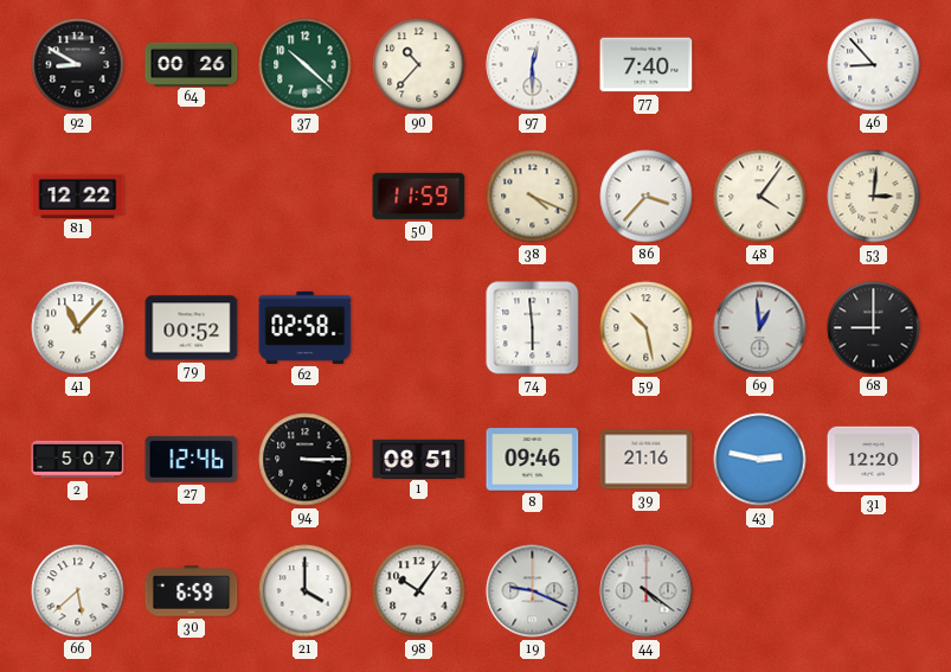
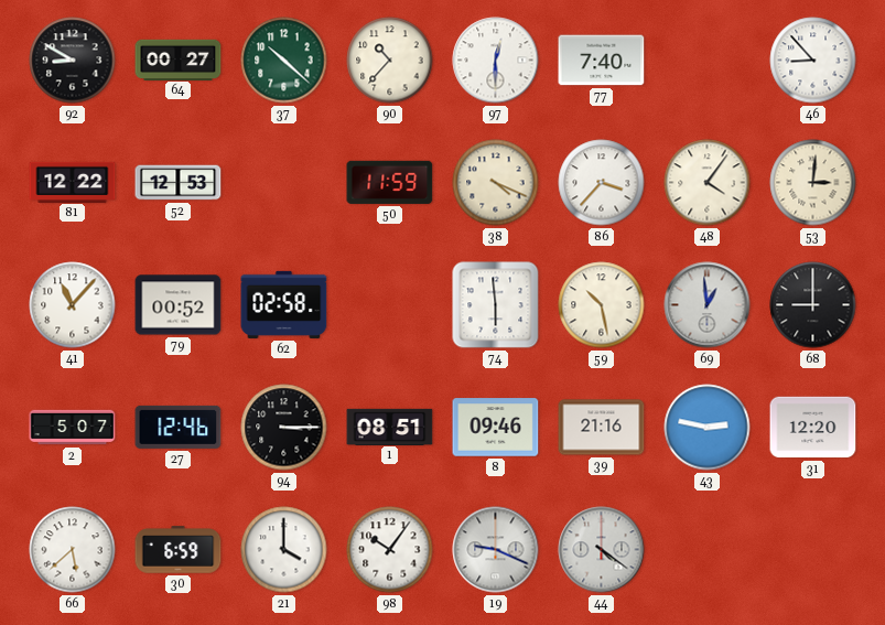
64: 00:26 -> 00:27
52: none -> 12:53
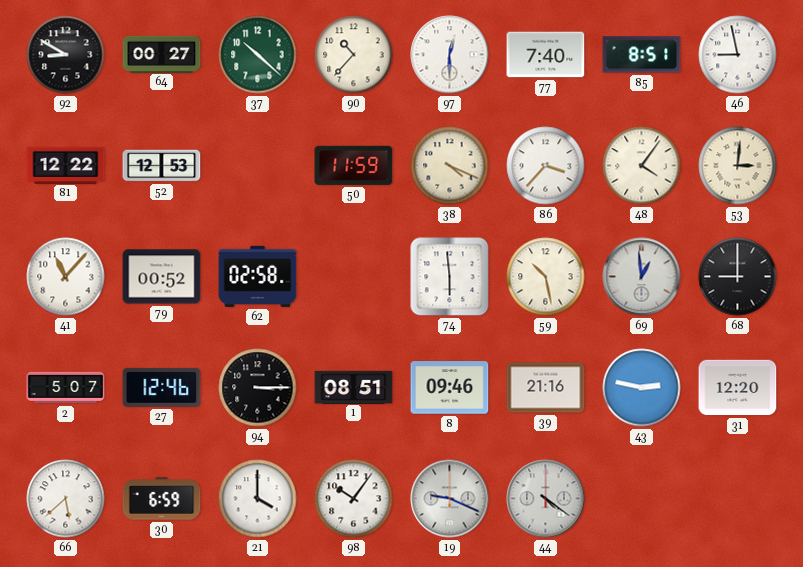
85: none -> 8:51
46: 8:53 -> 8:58
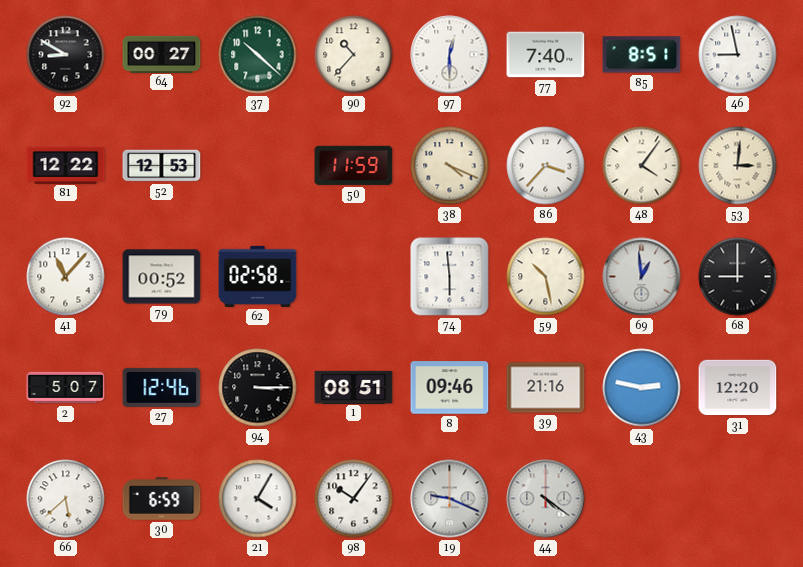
21: 4:00 -> 4:05
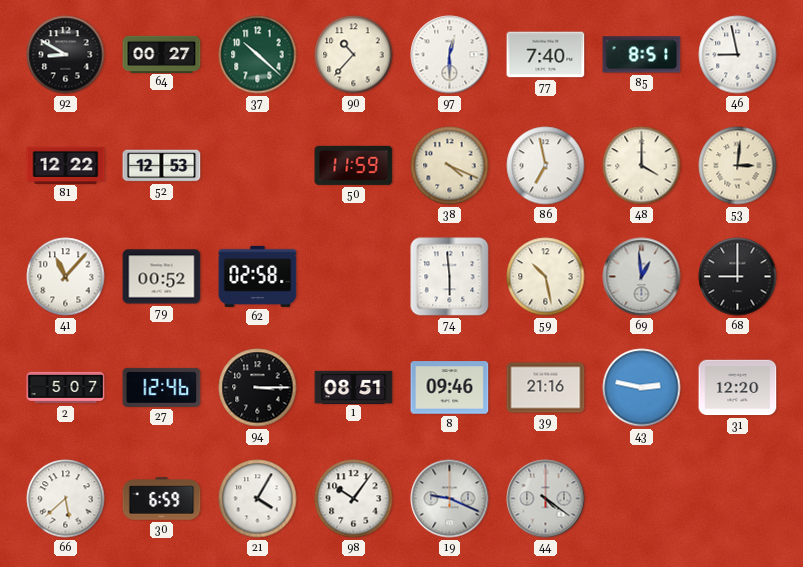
86: 3:37 -> 6:58
48: 4:06 -> 4:00
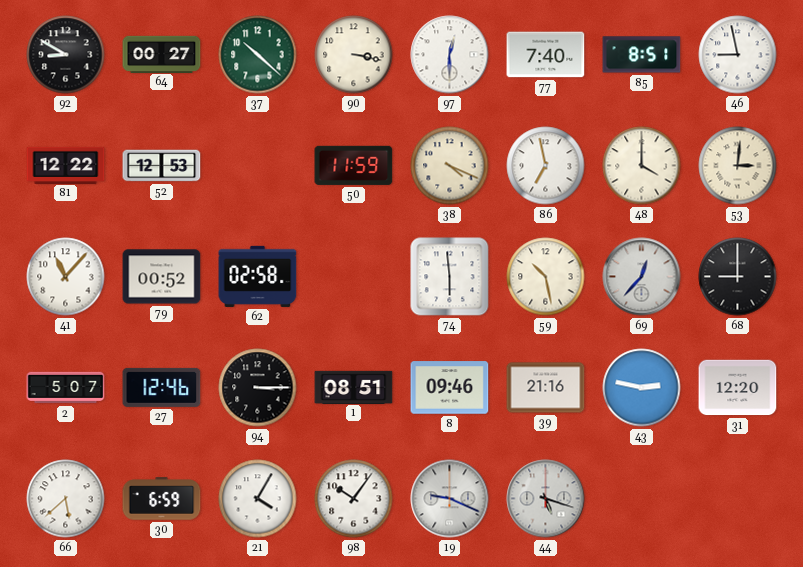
90: 10:37 -> 3:17
69: 12:59 -> 12:37
44: 4:21 -> 5:18
